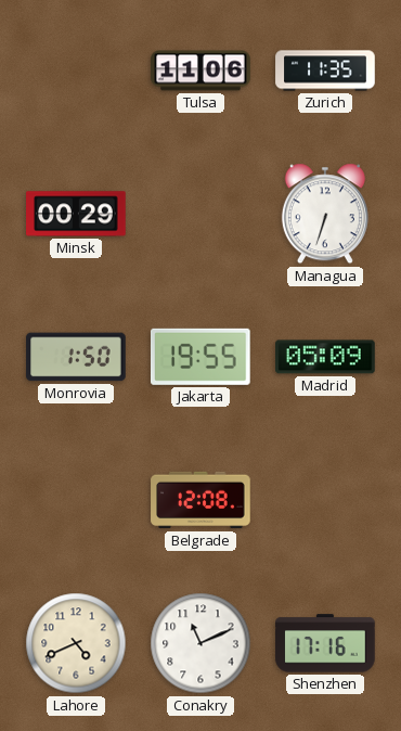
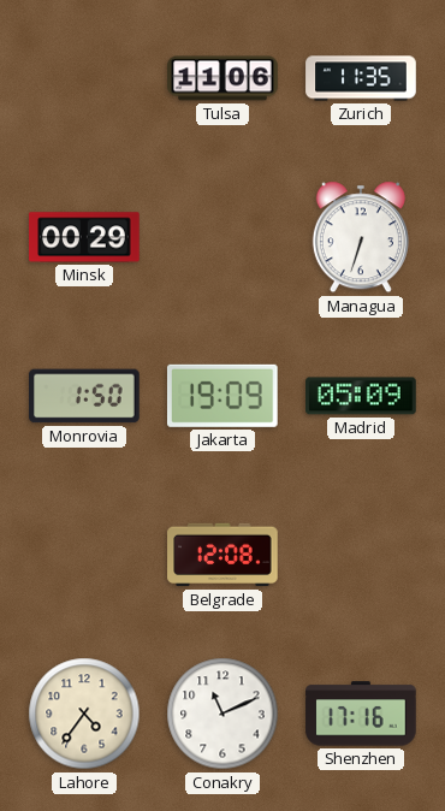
Jakarta: 19:55 -> 19:09
Lahore: 4:41 -> 4:36
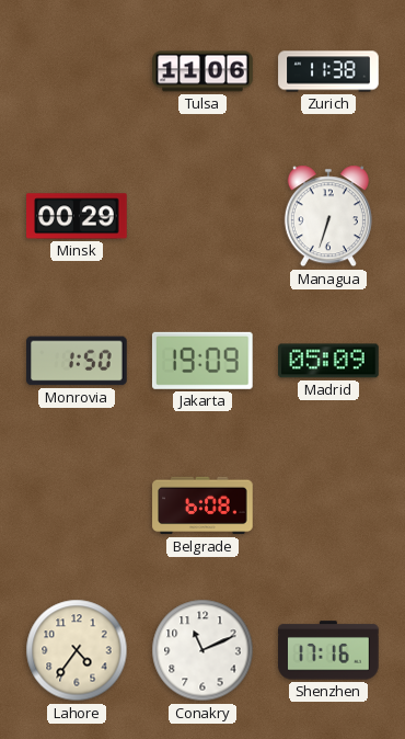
Zurich: 11:35 -> 11:38
Belgrade: 12:08 -> 6:08
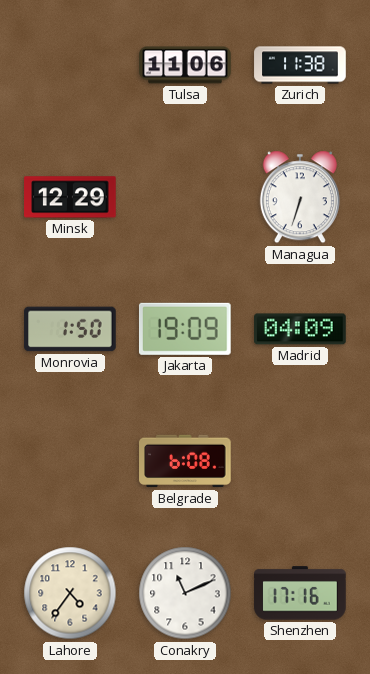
Minsk: 00:29 -> 12:29
Madrid: 05:09 -> 04:09
